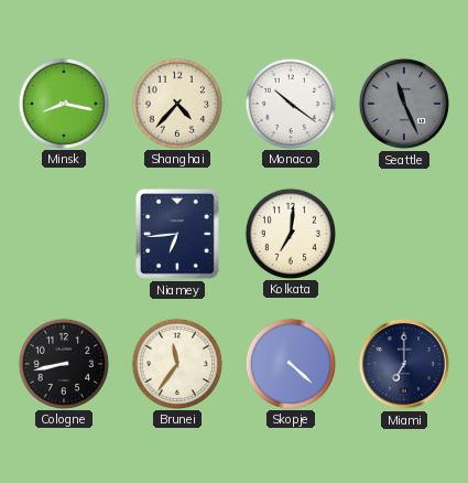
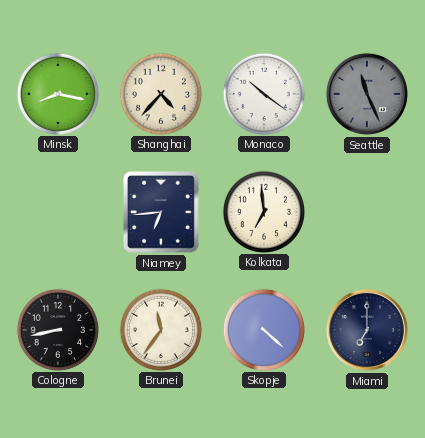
Kolkata: 7:01 -> 6:59
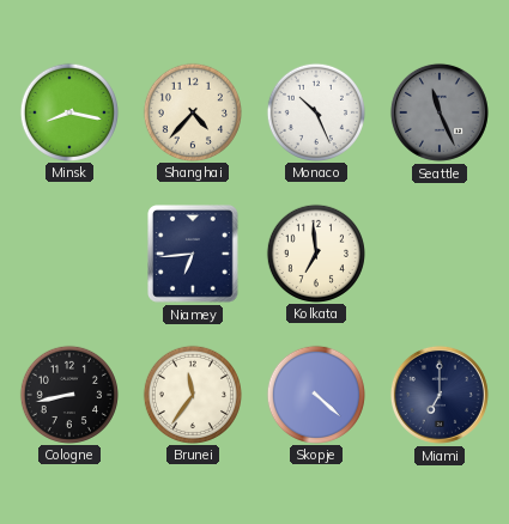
Monaco: 10:21 -> 10:26
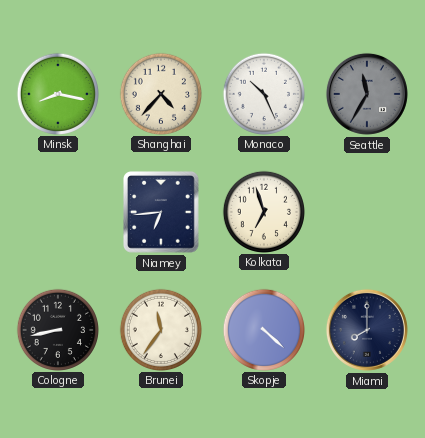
Seattle: 11:26 -> 11:35
Kolkata: 6:59 -> 6:57
Miami: 7:00 -> 8:00
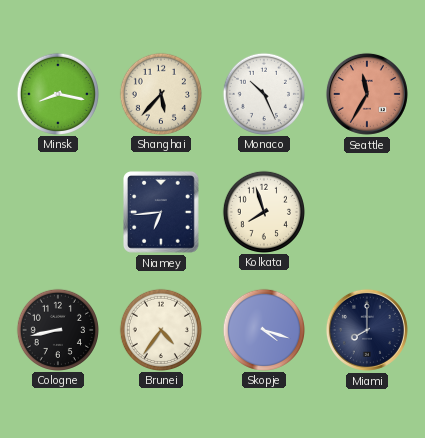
Shanghai: 4:37 -> 5:37
Seattle dial: grey -> salmon
Kolkata: 6:57 -> 7:57
Brunei: 11:36 -> 4:36
Skopje: 4:22 -> 4:18
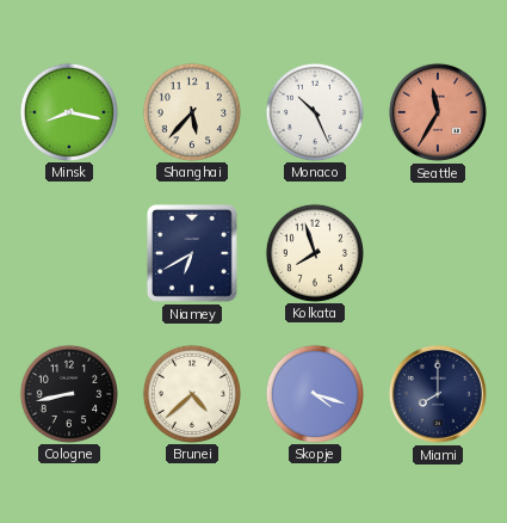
Niamey: 6:44 -> 6:40
Brunei: 4:36 -> 4:38
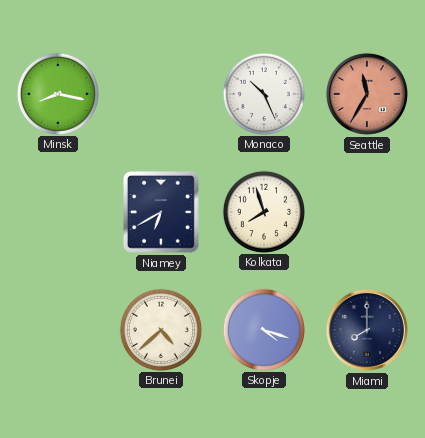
Shanghai: 5:37 -> none
Cologne: 8:43 -> none
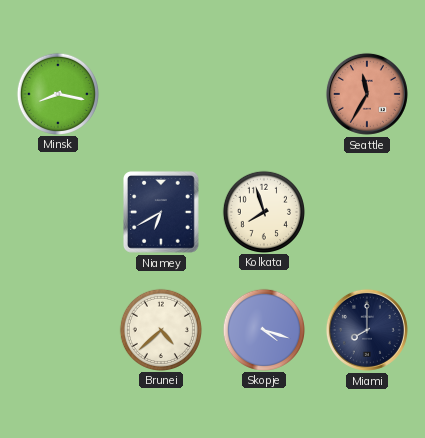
Monaco: 10:26 -> none
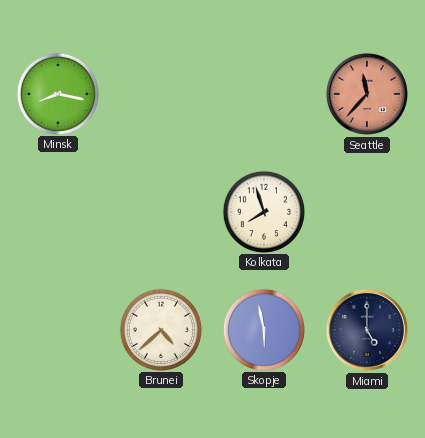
Seattle: 11:35 -> 11:37
Niamey: 6:40 -> none
Skopje: 4:18 -> 5:58
Miami: 8:00 -> 5:00
